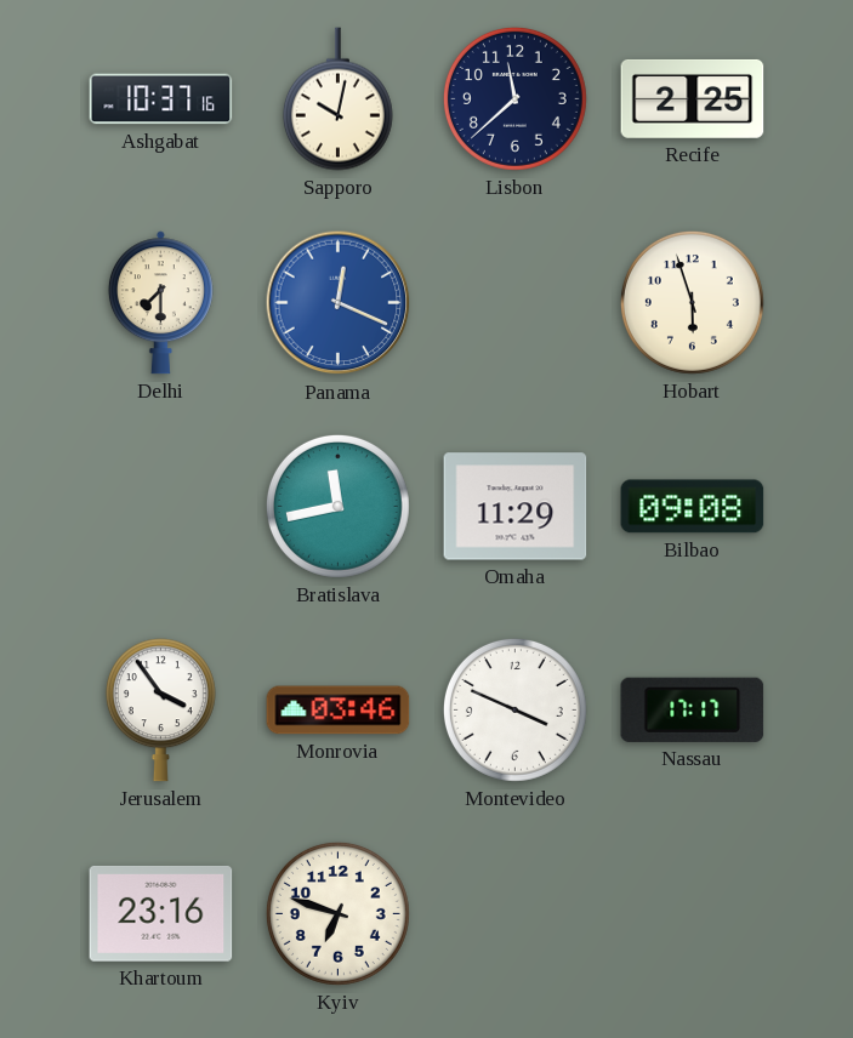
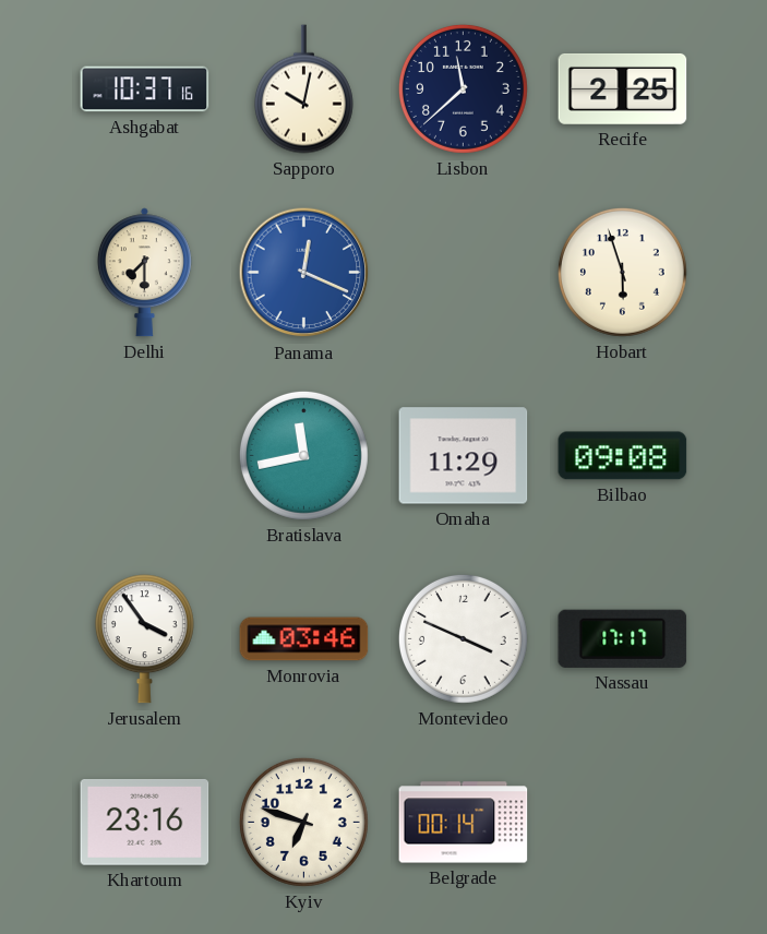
Belgrade: none -> 00:14
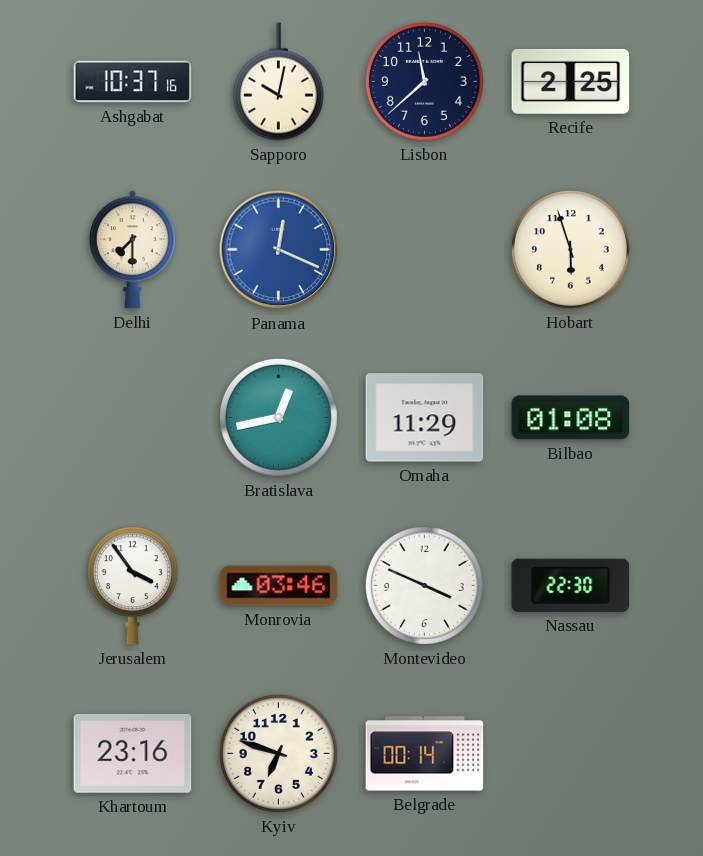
Bratislava: 11:43 -> 12:43
Bilbao: 09:08 -> 01:08
Nassau: 17:17 -> 22:30
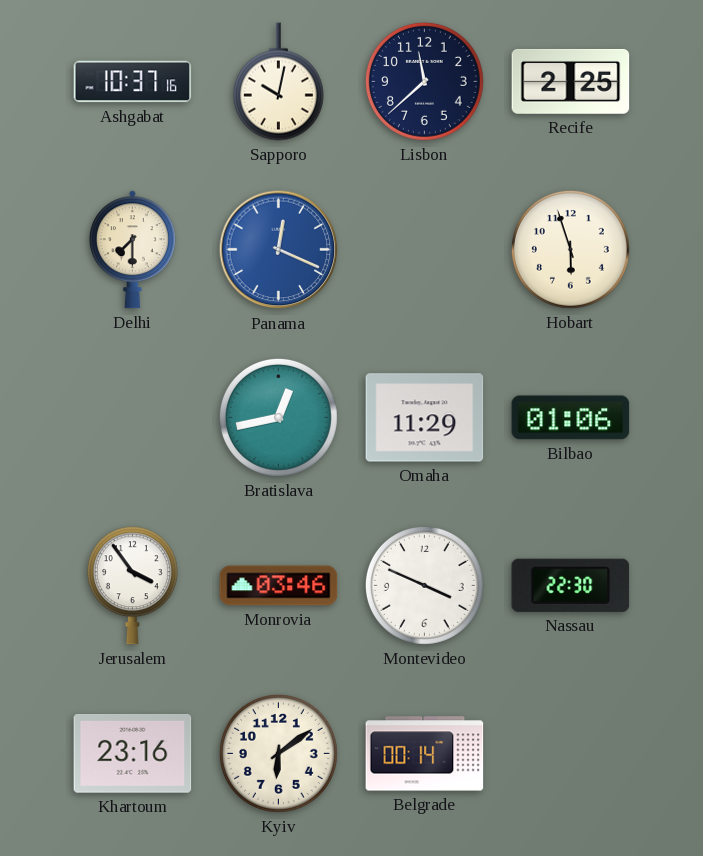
Bilbao: 01:08 -> 01:06
Kyiv: 6:48 -> 6:09
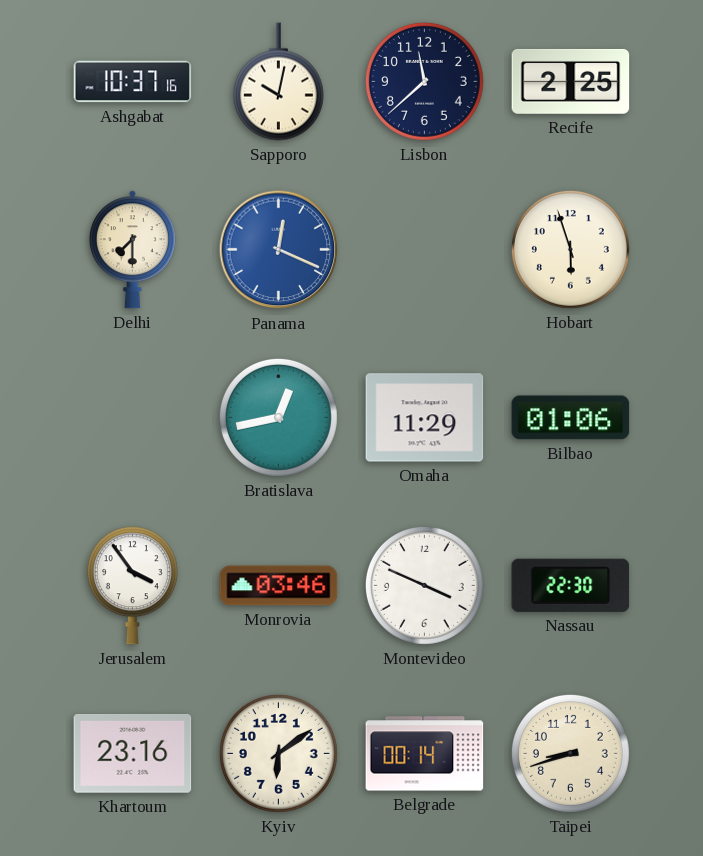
Taipei: none -> 8:42
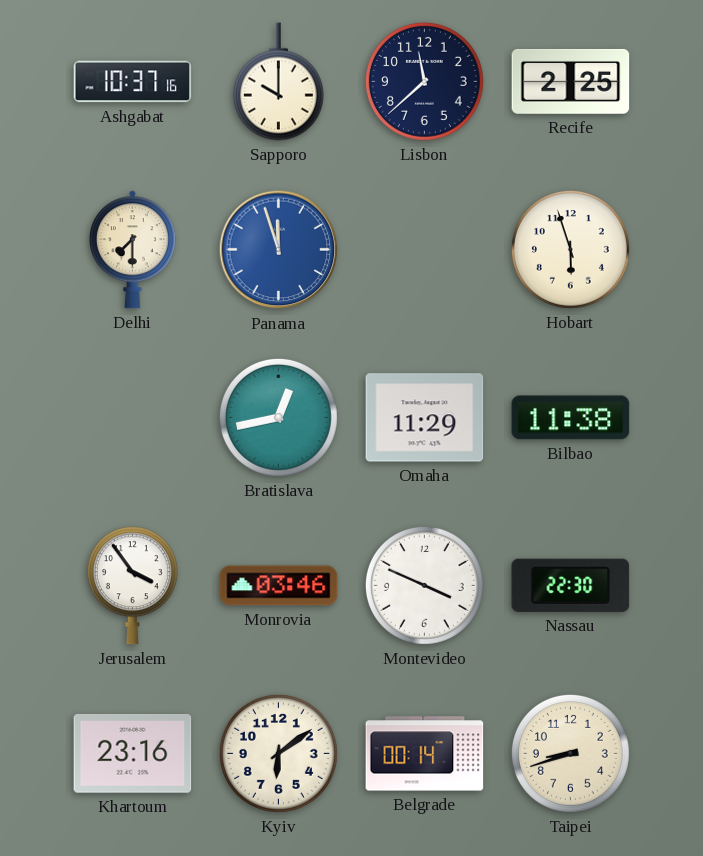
Sapporo: 10:02 -> 10:00
Panama: 12:19 -> 11:57
Bilbao: 01:06 -> 11:38
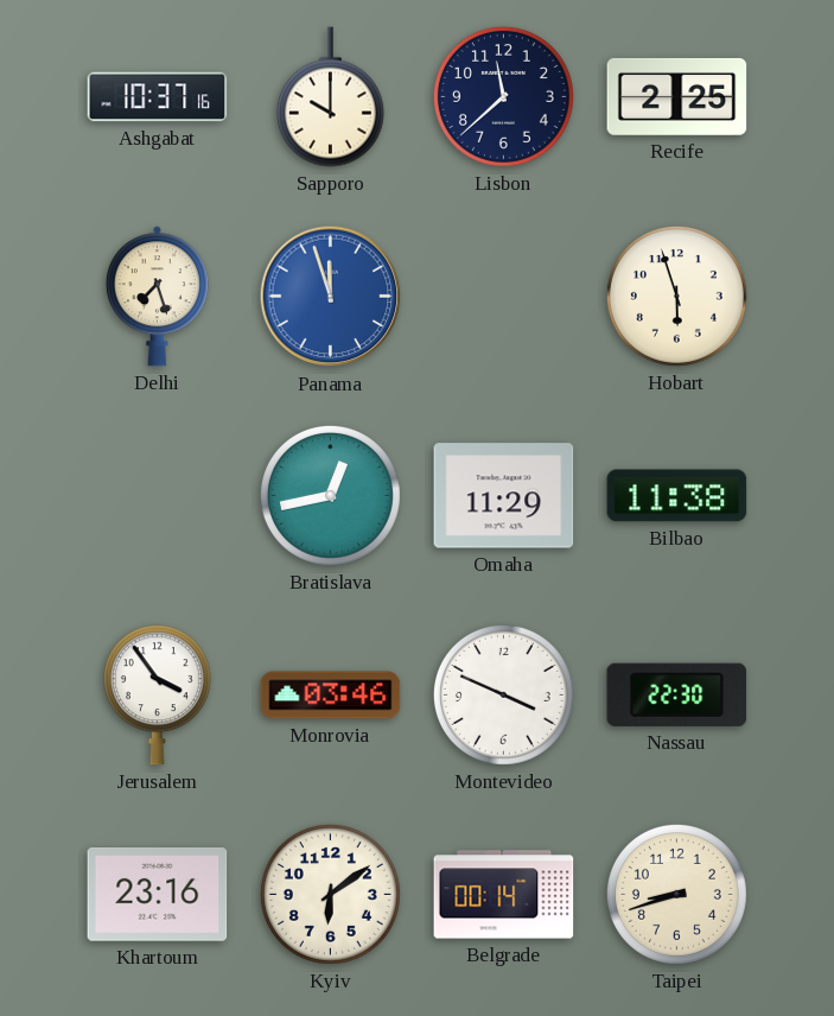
Delhi: 7:30 -> 7:27
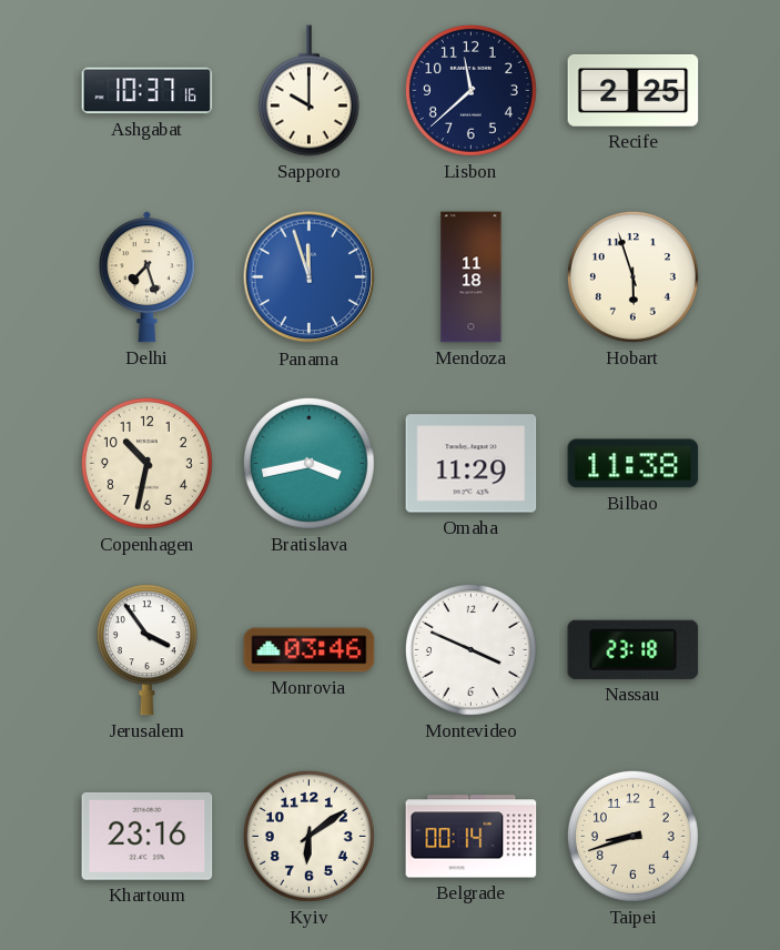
Mendoza: none -> 11:18
Copenhagen: none -> 10:32
Bratislava: 12:43 -> 3:43
Nassau: 22:30 -> 23:18
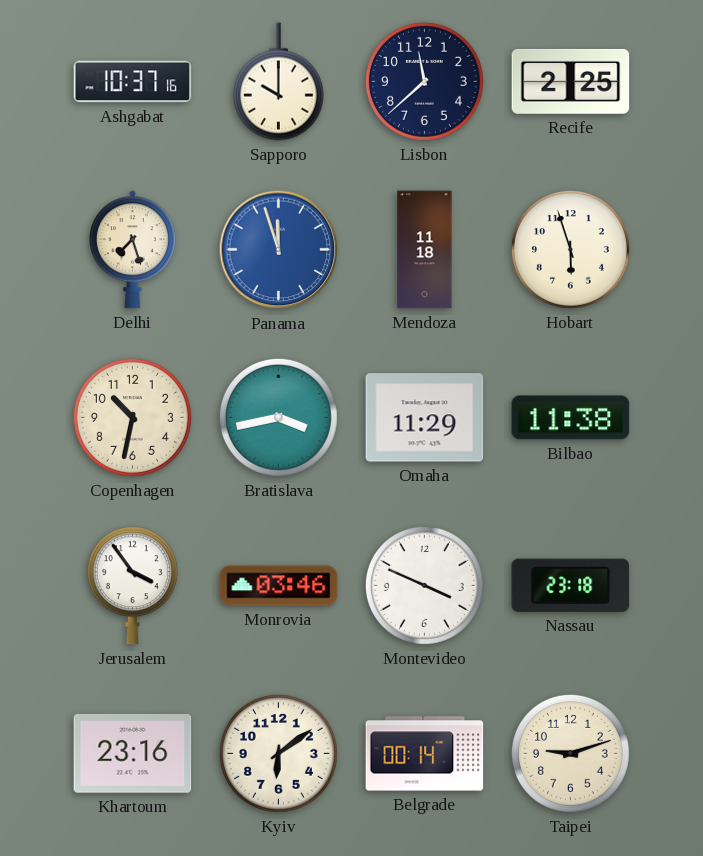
Taipei: 8:42 -> 9:12
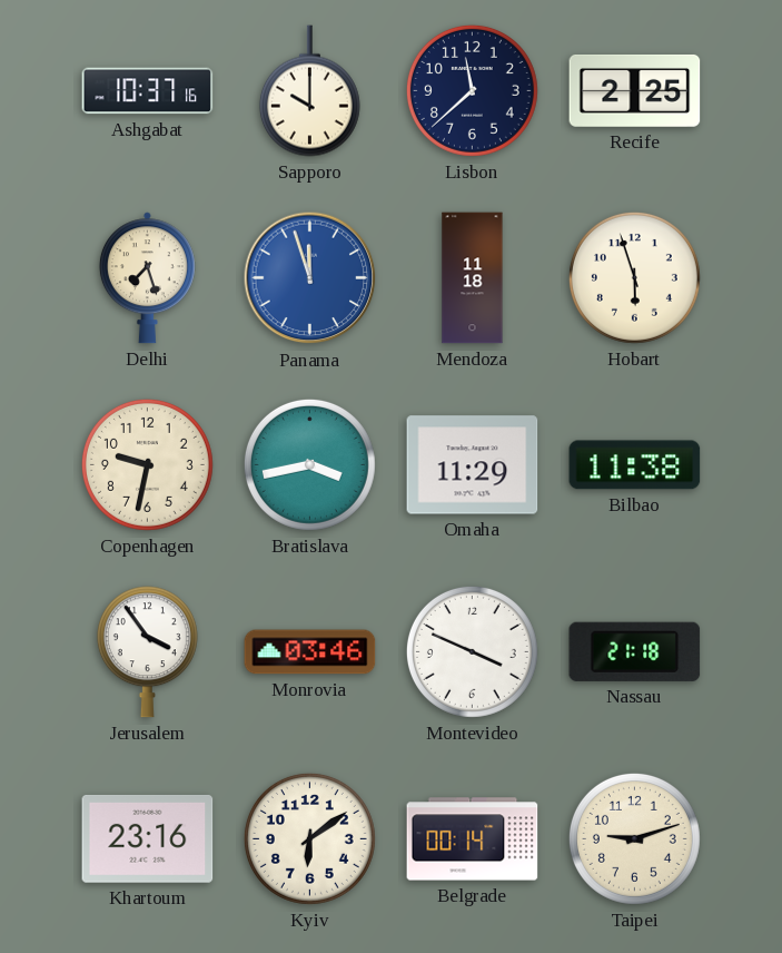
Copenhagen: 10:32 -> 9:32
Nassau: 23:18 -> 21:18
